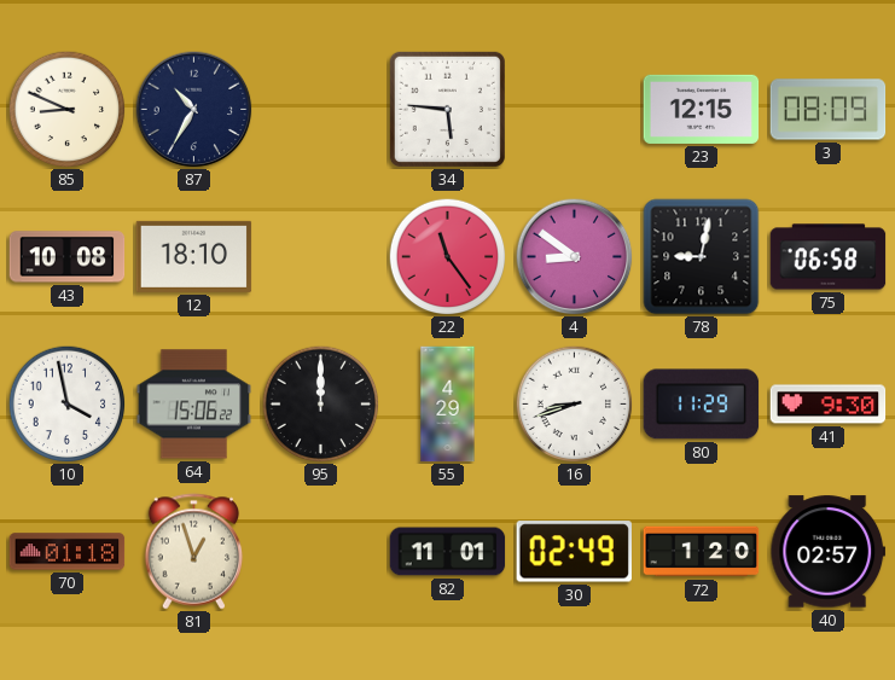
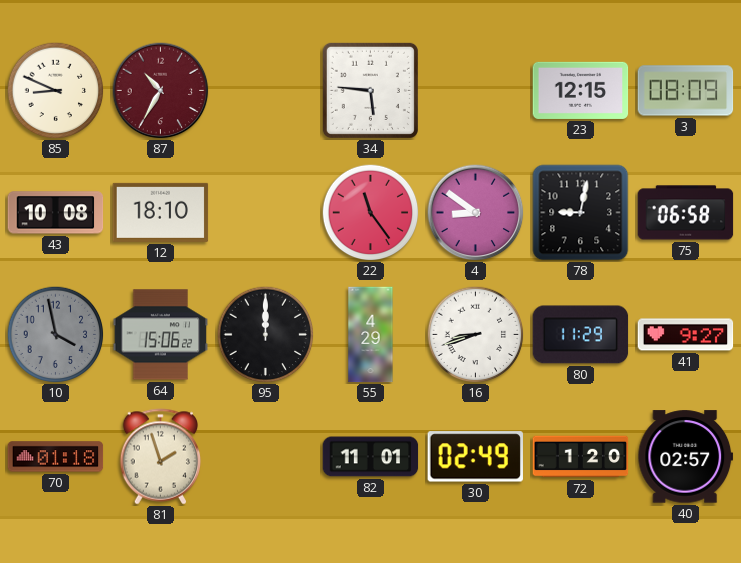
87 dial: navy -> burgundy
10 dial: white -> grey
41: 9:30 -> 9:27
81: 12:57 -> 1:57
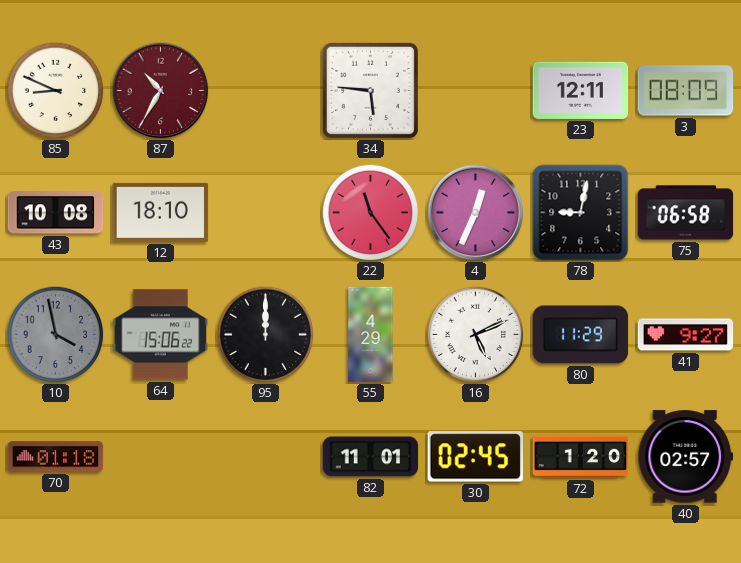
23: 12:15 -> 12:11
4: 8:51 -> 12:34
16: 8:42 -> 5:11
81: 1:57 -> none
30: 02:49 -> 02:45
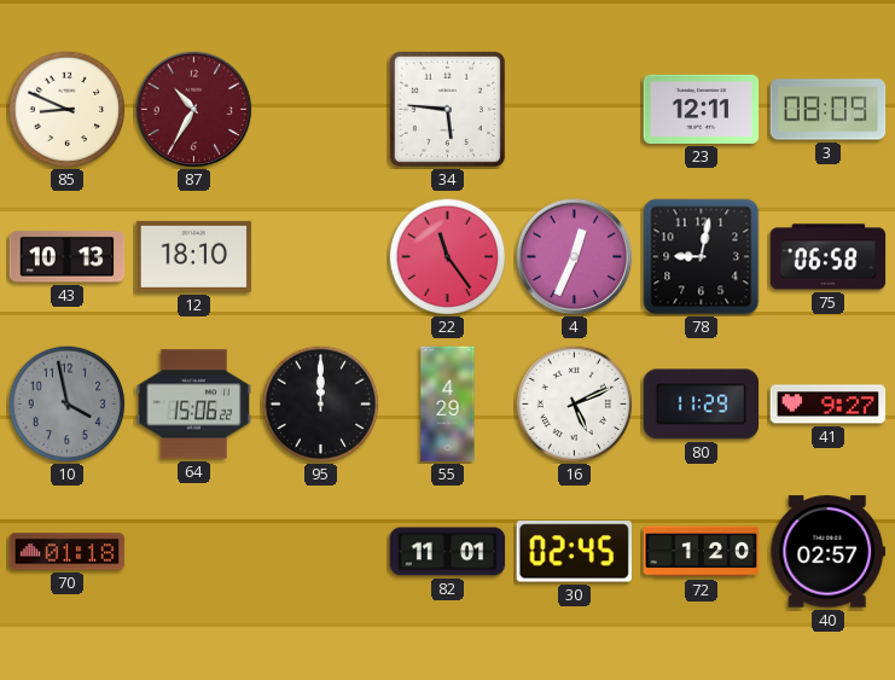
43: 10:08 -> 10:13
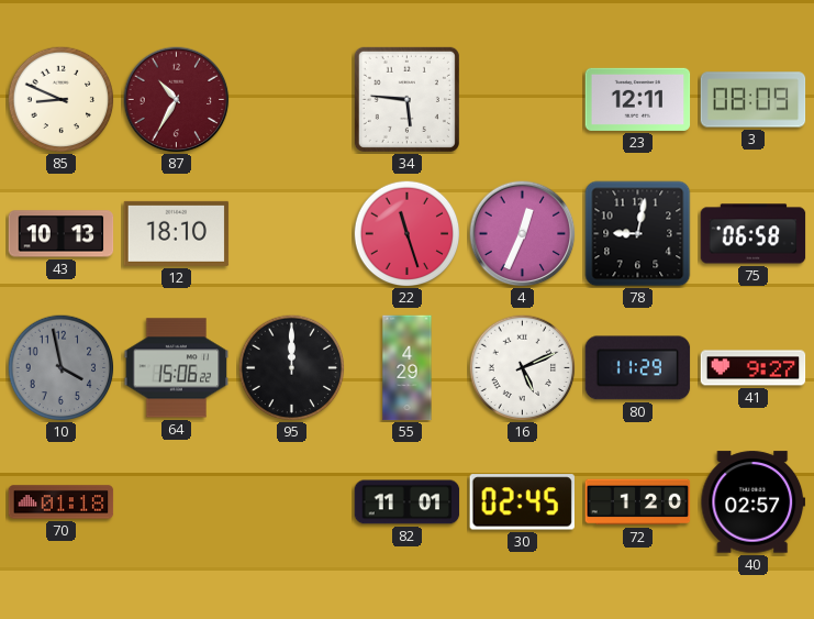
22: 11:24 -> 11:27
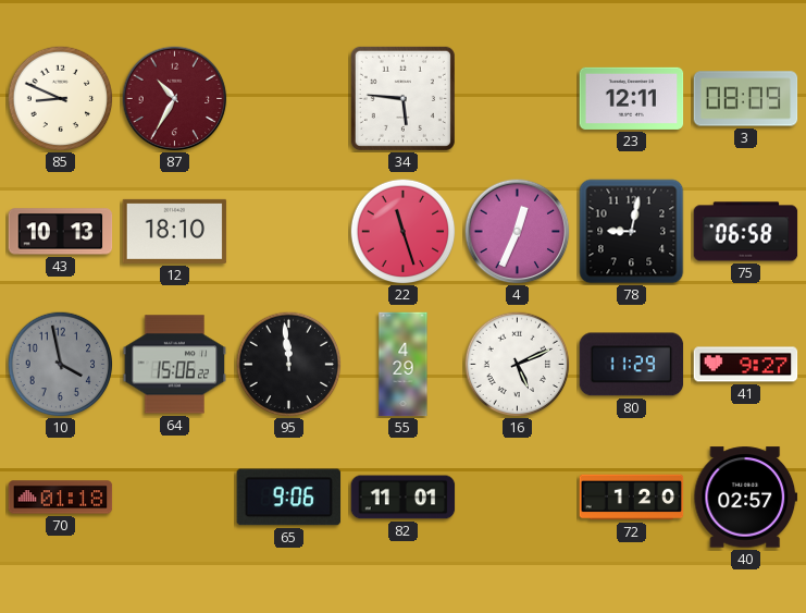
95: 12:00 -> 11:59
65: none -> 9:06
30: 02:45 -> none
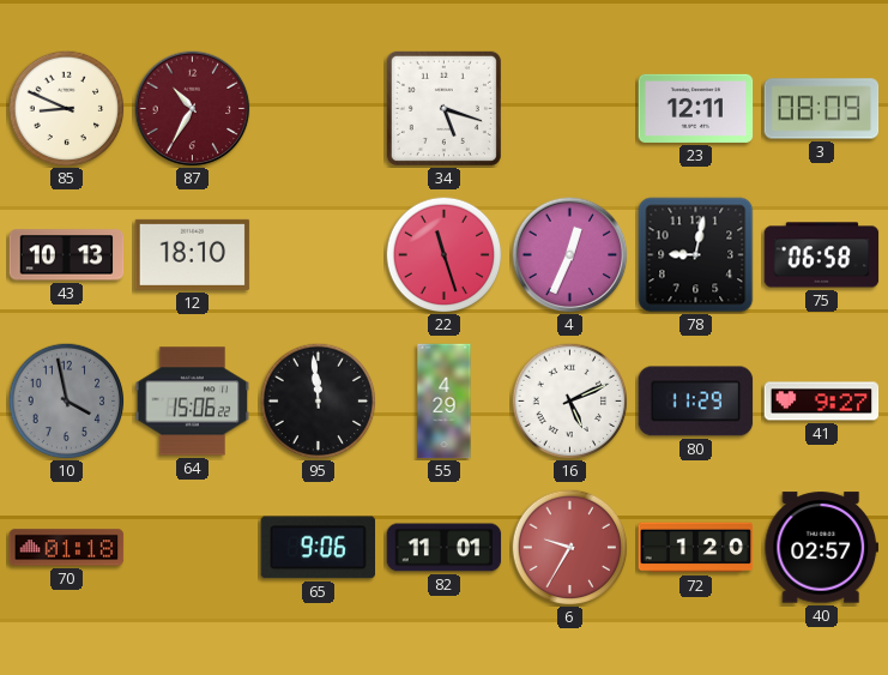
34: 5:46 -> 5:18
6: none -> 9:35
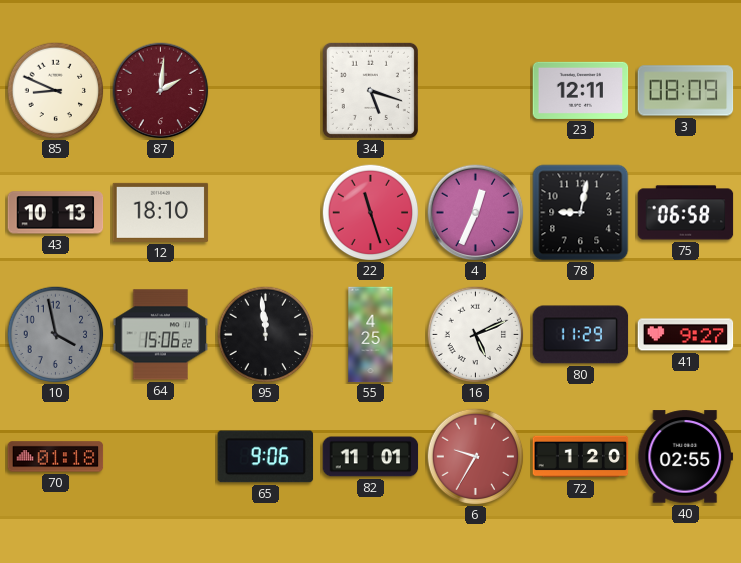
87: 10:35 -> 2:01
55: 4:29 -> 4:25
40: 02:57 -> 02:55
